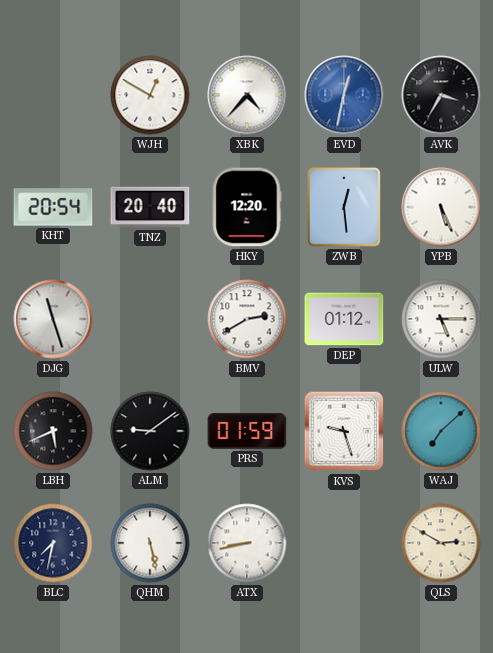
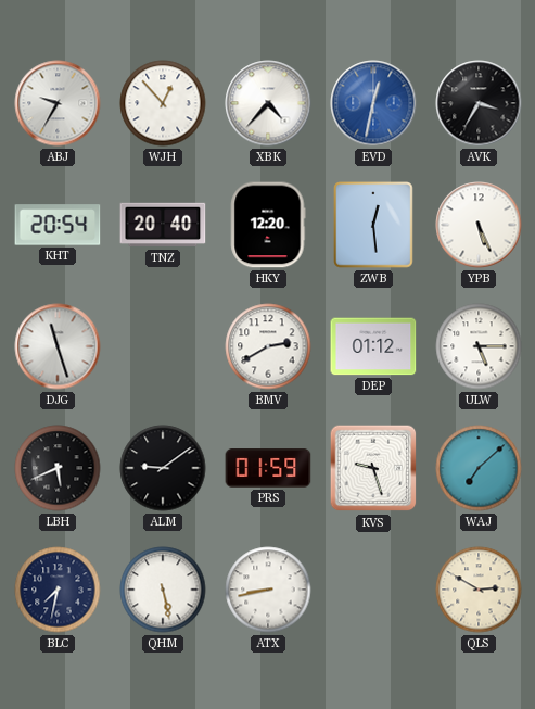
ABJ: none -> 9:35
WJH: 12:50 -> 12:53
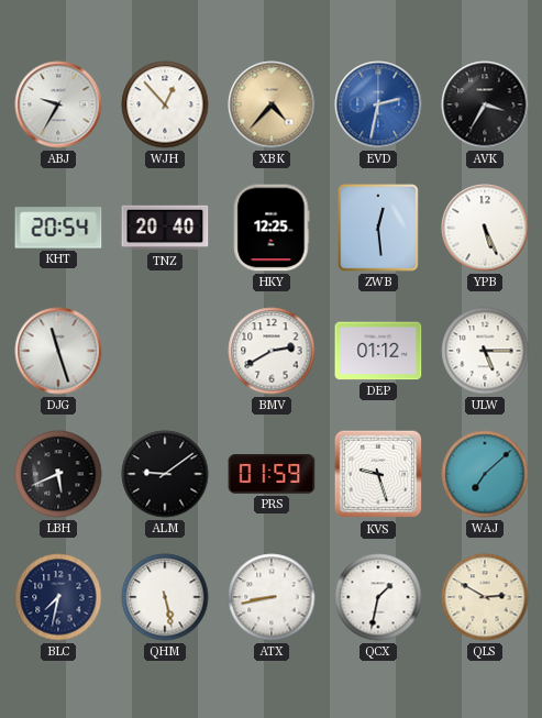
XBK dial: white -> champagne
EVD: 12:32 -> 2:32
HKY: 12:20 -> 12:25
QCX: none -> 1:32
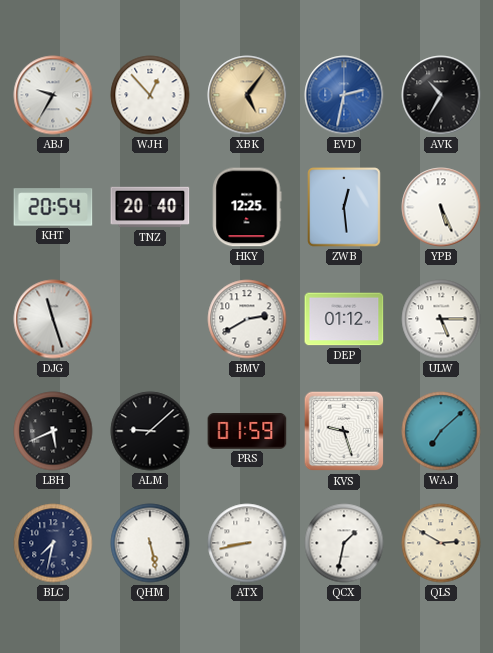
XBK: 4:37 -> 5:06
AVK: 3:35 -> 10:35
ALM: 9:09 -> 9:08
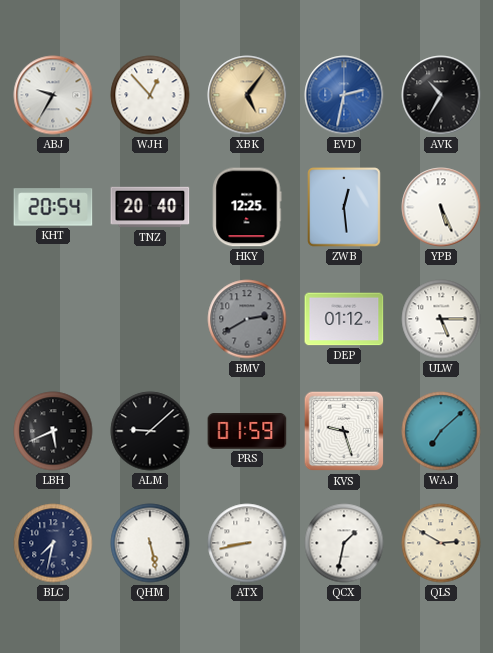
DJG: 11:27 -> none
BMV dial: white -> grey
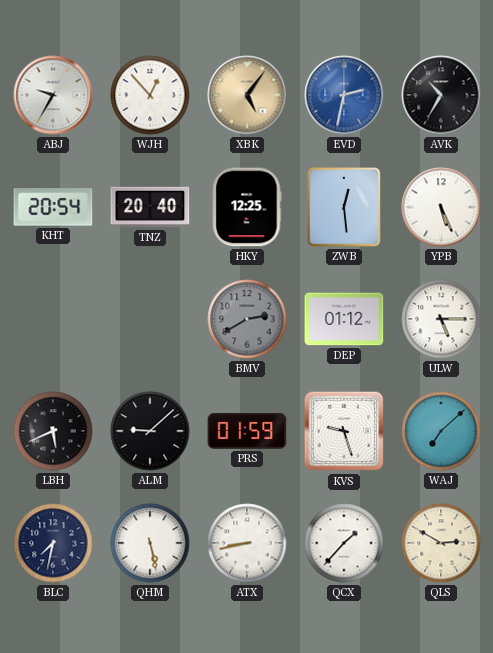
QCX: 1:32 -> 1:37
